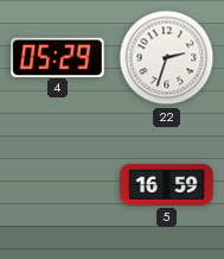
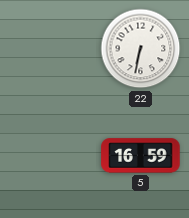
4: 05:29 -> none
22: 2:33 -> 6:32
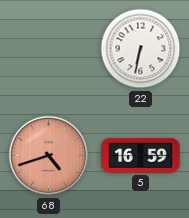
68: none -> 4:42
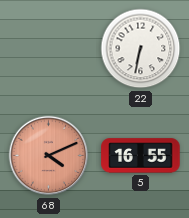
68: 4:42 -> 4:11
5: 16:59 -> 16:55
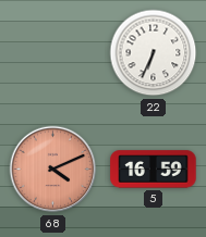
22: 6:32 -> 6:34
5: 16:55 -> 16:59
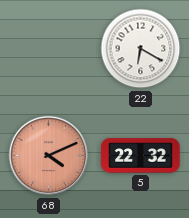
22: 6:34 -> 6:20
5: 16:59 -> 22:32
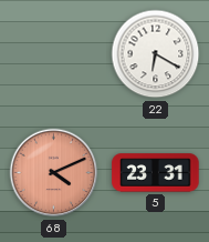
5: 22:32 -> 23:31
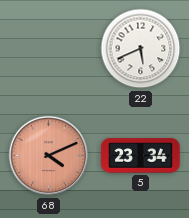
22: 6:20 -> 5:41
5: 23:31 -> 23:34
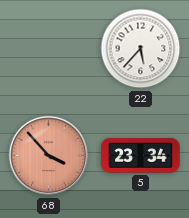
22: 5:41 -> 5:37
68: 4:11 -> 3:53
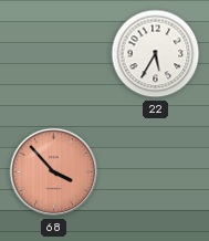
22: 5:37 -> 5:35
5: 23:34 -> none
